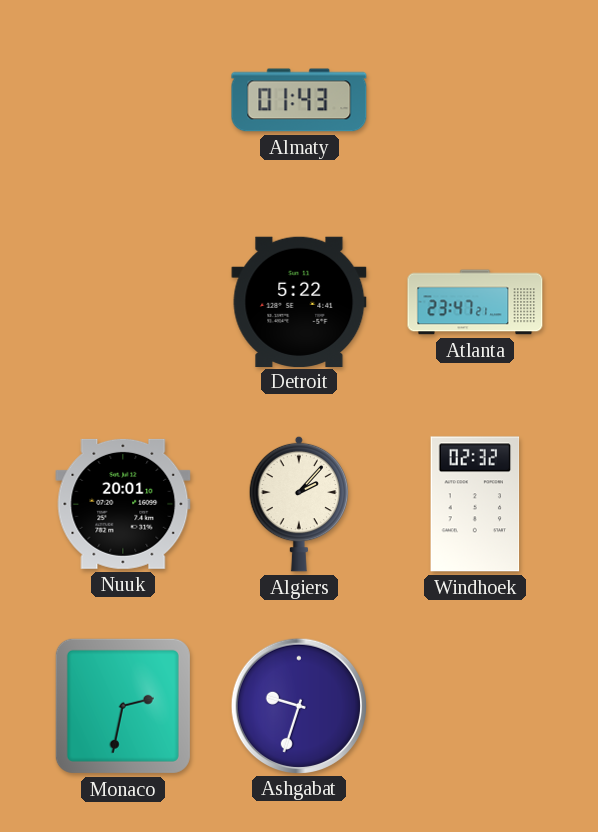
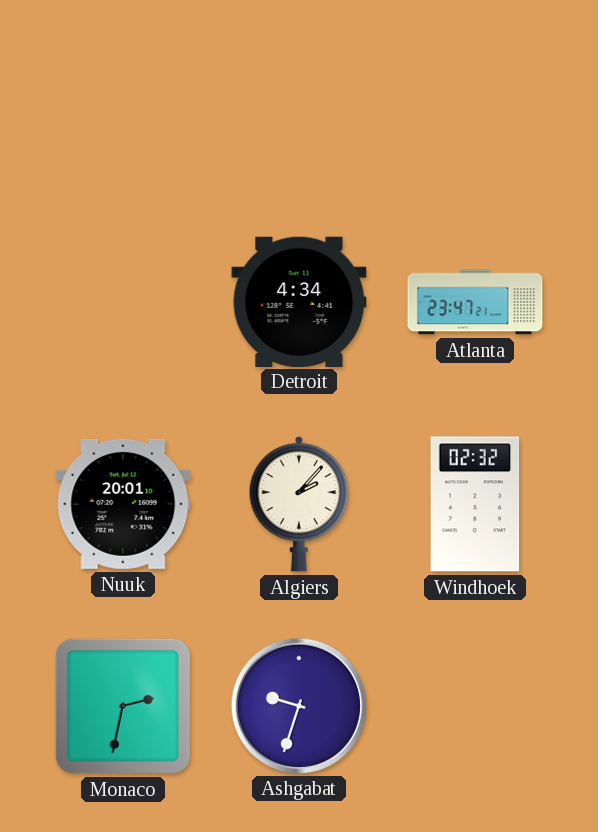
Almaty: 01:43 -> none
Detroit: 5:22 -> 4:34
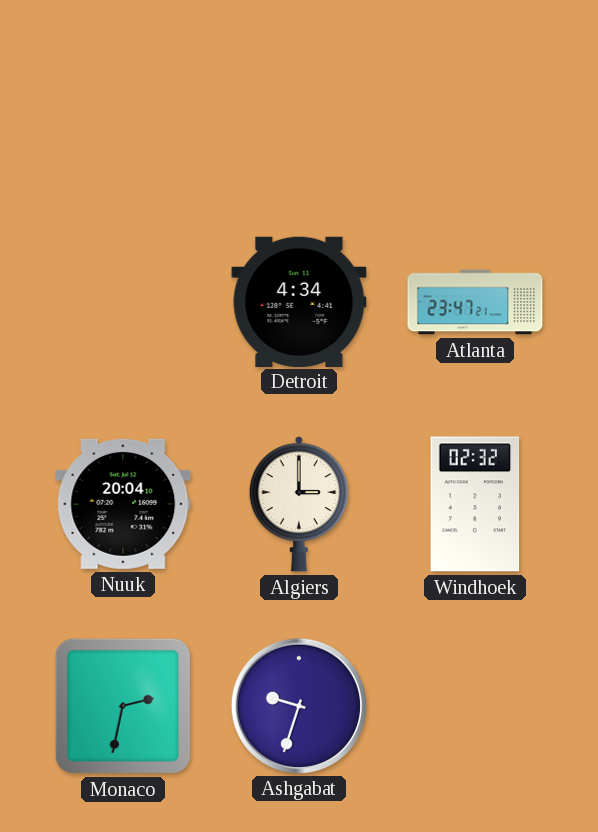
Nuuk: 20:01 -> 20:04
Algiers: 2:07 -> 3:00
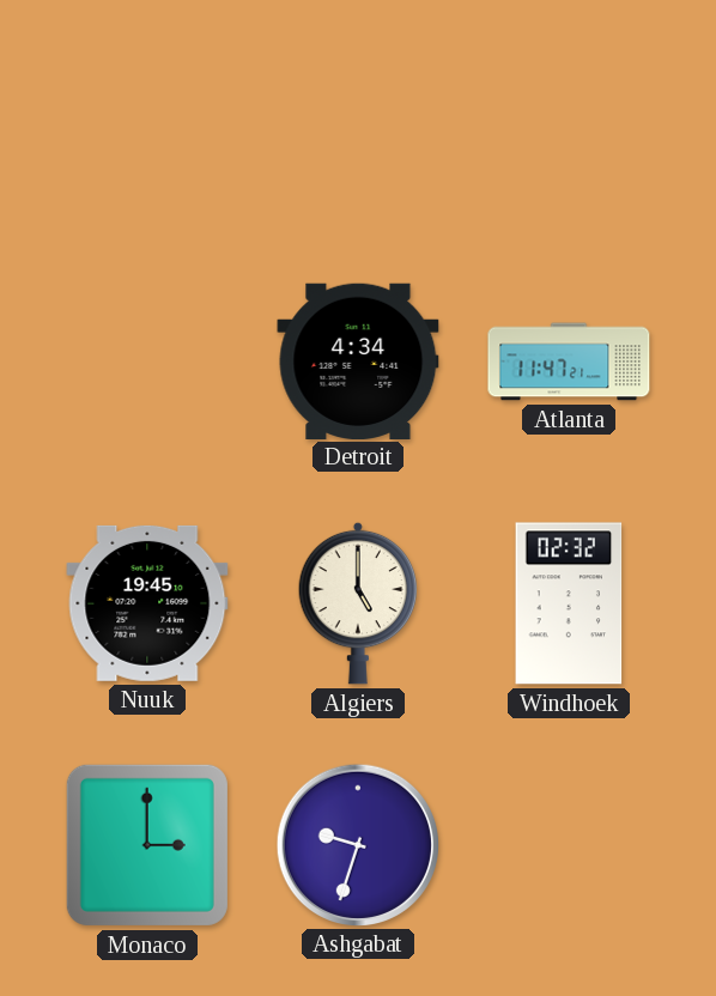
Atlanta: 23:47 -> 11:47
Nuuk: 20:04 -> 19:45
Algiers: 3:00 -> 5:00
Monaco: 2:32 -> 3:00
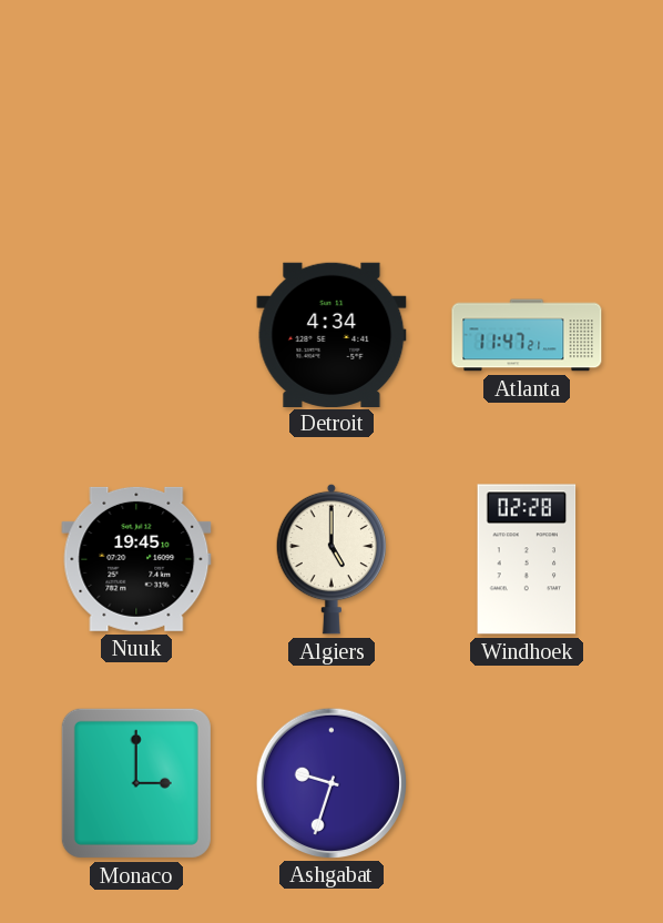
Windhoek: 02:32 -> 02:28
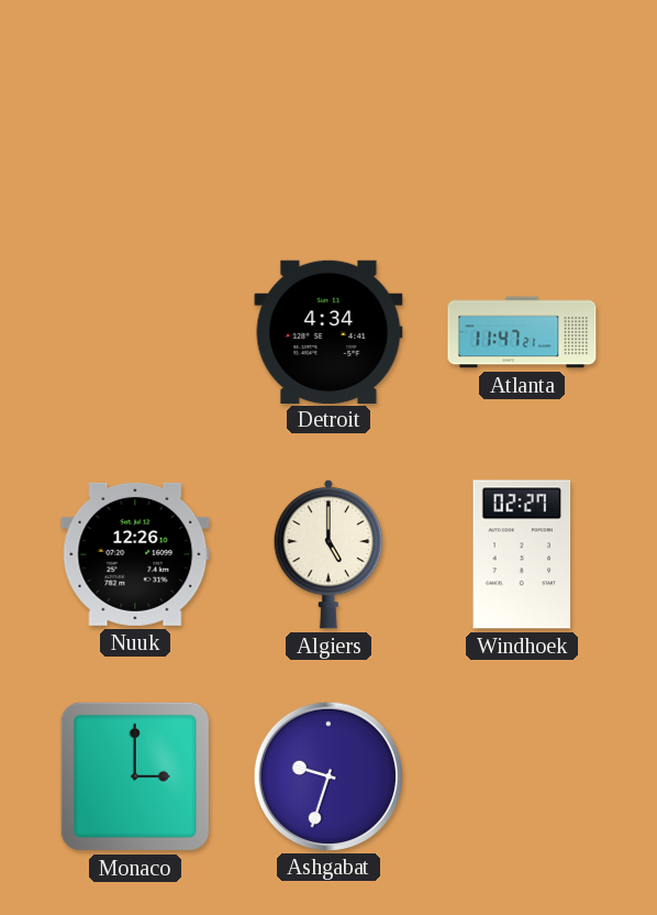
Nuuk: 19:45 -> 12:26
Windhoek: 02:28 -> 02:27
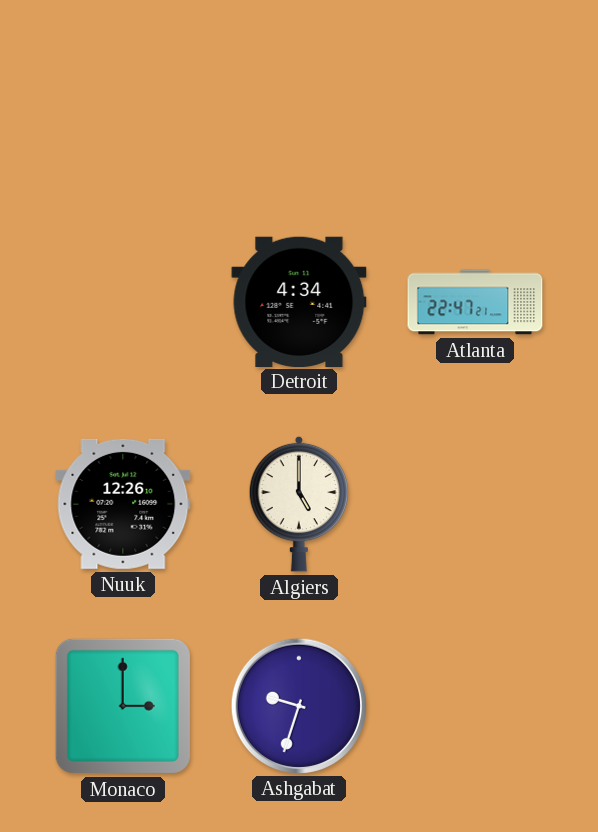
Atlanta: 11:47 -> 22:47
Windhoek: 02:27 -> none
